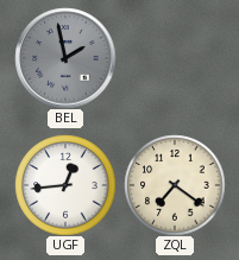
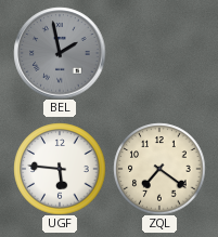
UGF: 12:44 -> 5:46
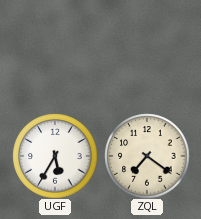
BEL: 1:58 -> none
UGF: 5:46 -> 5:35
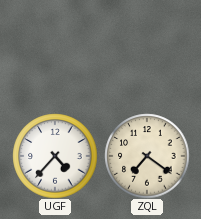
UGF: 5:35 -> 4:37
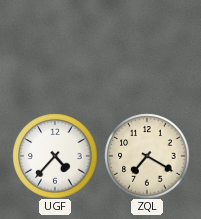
ZQL: 7:21 -> 7:20
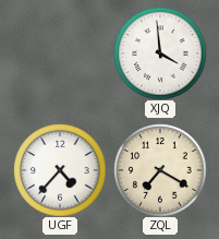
XJQ: none -> 3:59
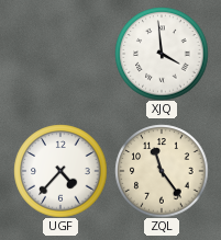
ZQL: 7:20 -> 11:24
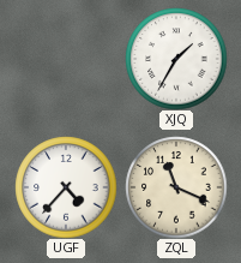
XJQ: 3:59 -> 1:35
ZQL: 11:24 -> 11:19
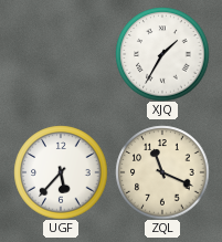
UGF: 4:37 -> 5:37
